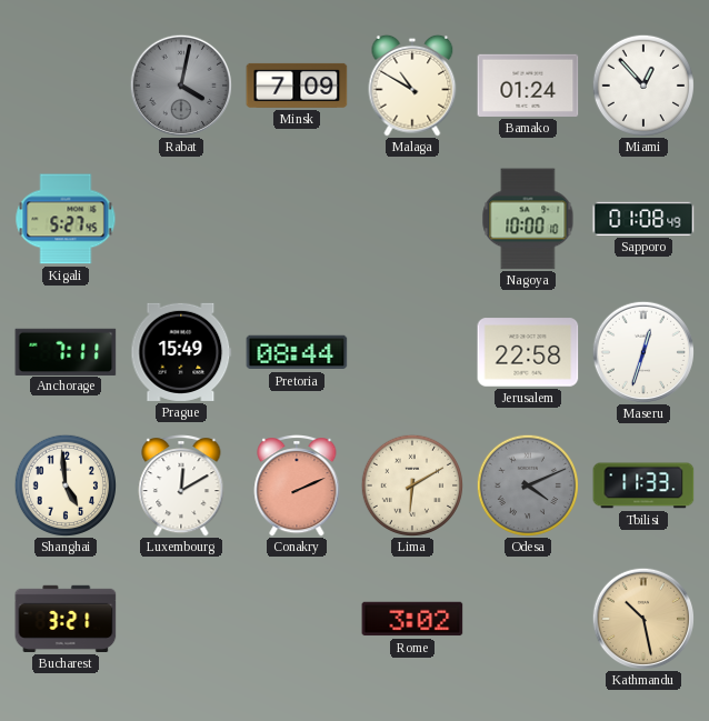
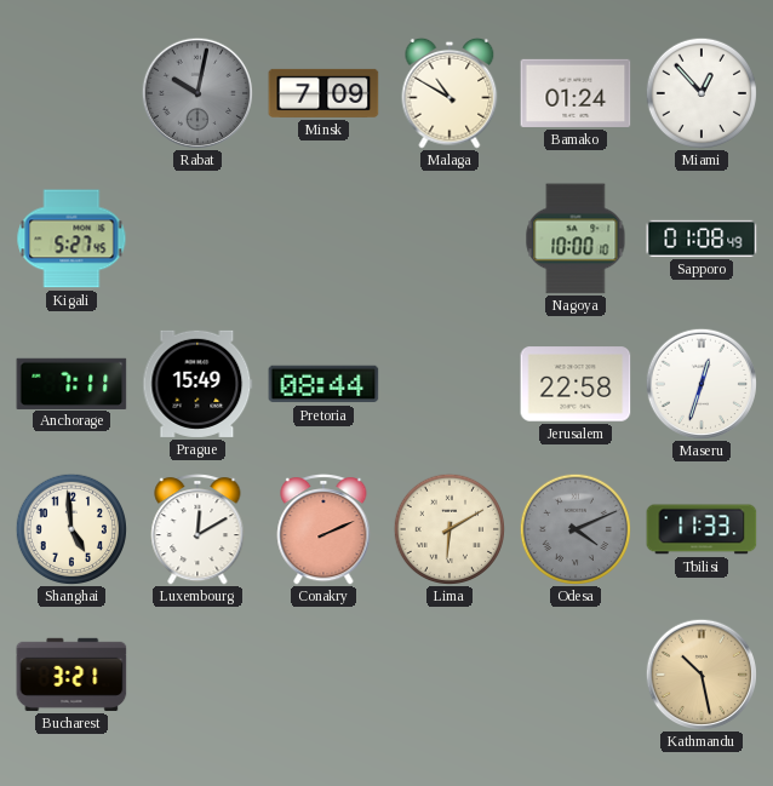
Rabat: 4:02 -> 10:02
Rome: 3:02 -> none
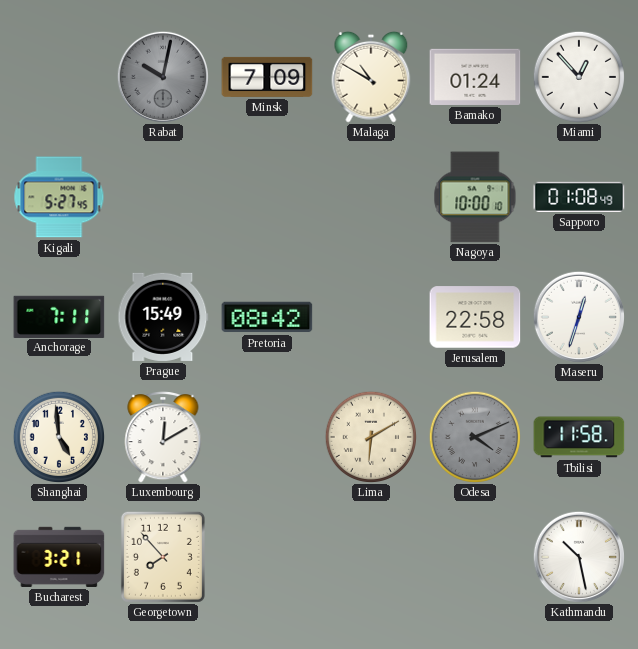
Pretoria: 08:44 -> 08:42
Conakry: 2:11 -> none
Tbilisi: 11:33 -> 11:58
Georgetown: none -> 7:53
Kathmandu dial: champagne -> white
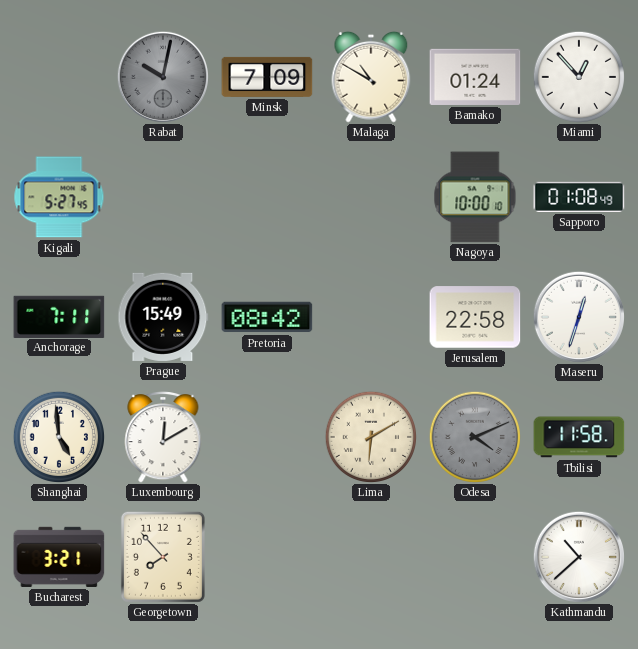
Kathmandu: 10:28 -> 10:38
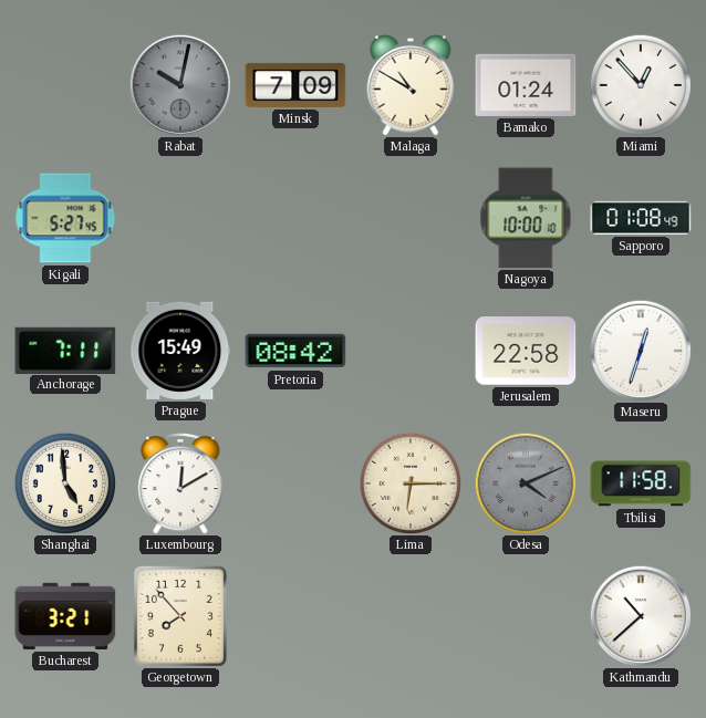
Lima: 6:10 -> 6:15
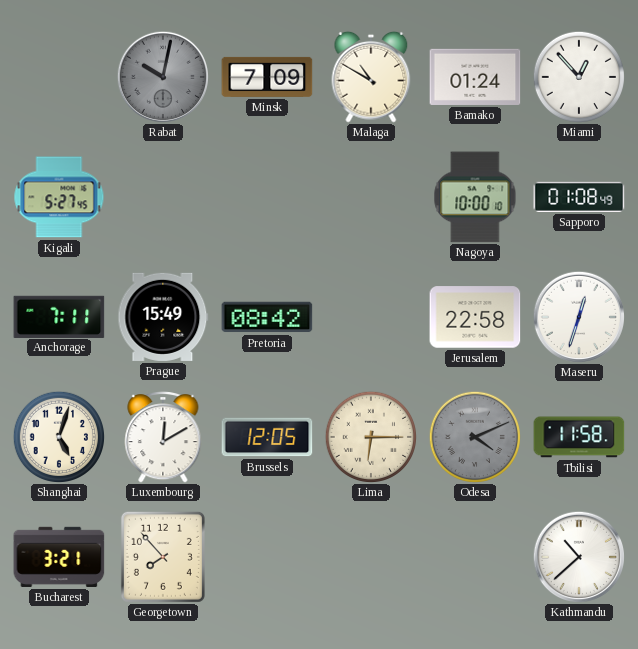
Shanghai: 4:59 -> 5:03
Brussels: none -> 12:05
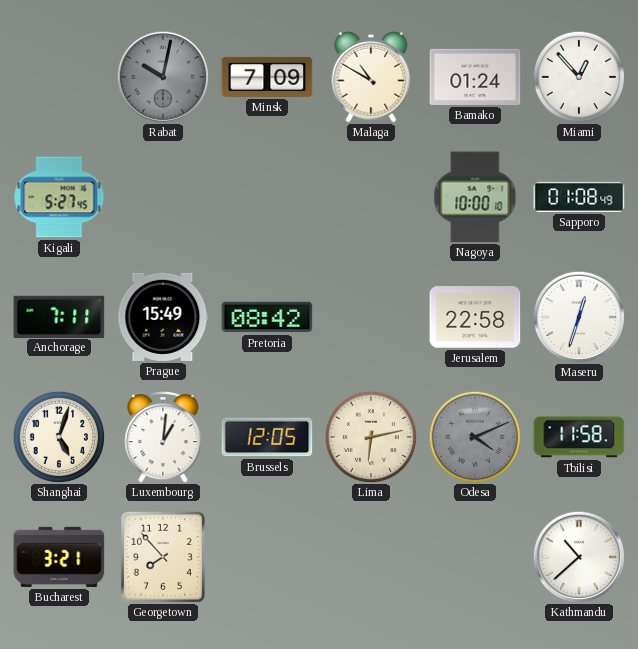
Luxembourg: 12:10 -> 1:01
Lima: 6:15 -> 6:13
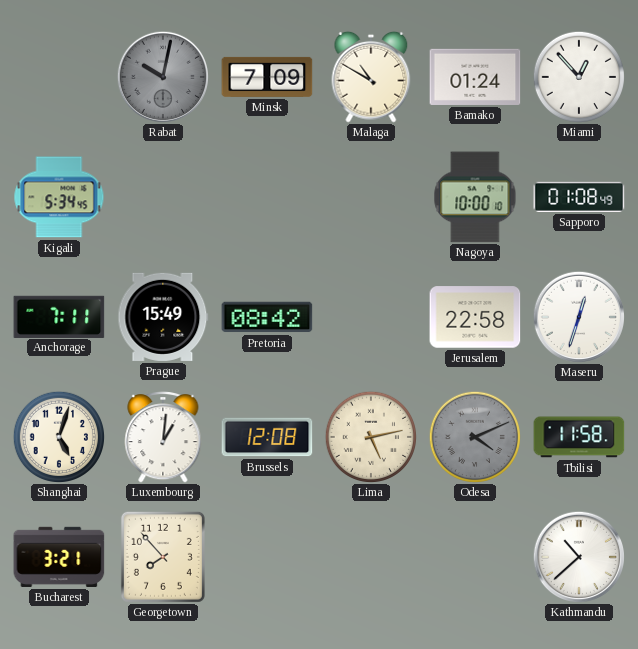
Kigali: 5:27 -> 5:34
Brussels: 12:05 -> 12:08
Lima: 6:13 -> 5:13
